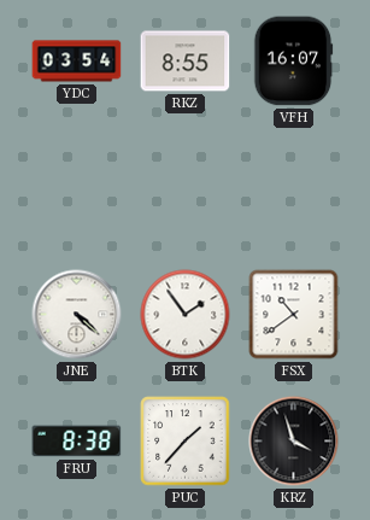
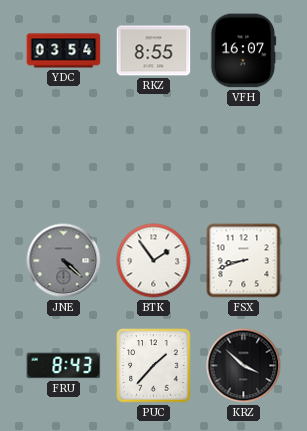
JNE dial: white -> grey
FSX: 10:39 -> 8:42
FRU: 8:38 -> 8:43
KRZ: 3:57 -> 3:52
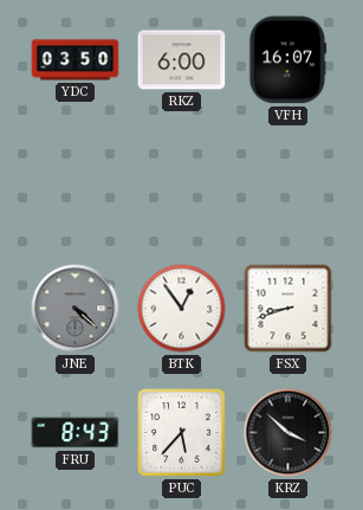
YDC: 03:54 -> 03:50
RKZ: 8:55 -> 6:00
BTK: 1:54 -> 12:54
PUC: 1:37 -> 5:37
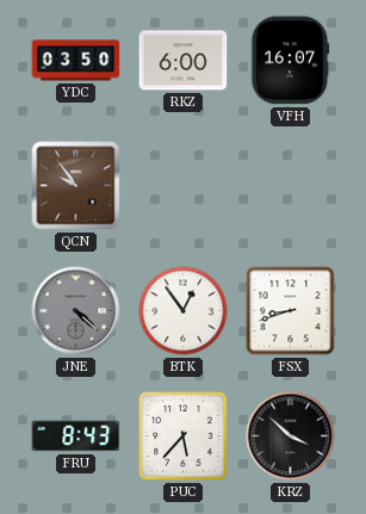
QCN: none -> 9:54
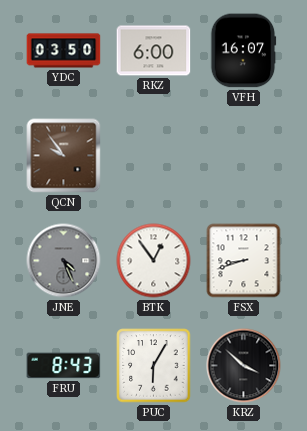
JNE: 4:22 -> 4:26
PUC: 5:37 -> 6:05
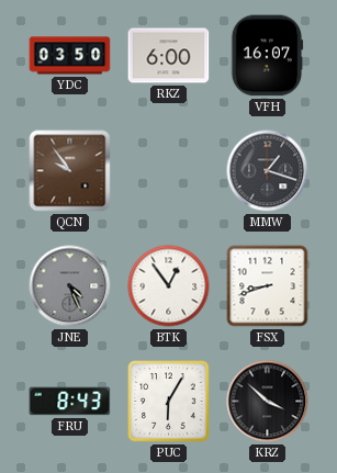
MMW: none -> 1:18
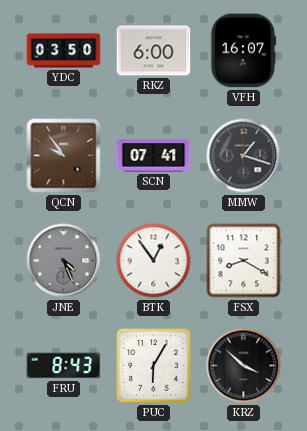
SCN: none -> 07:41
FSX: 8:42 -> 8:20
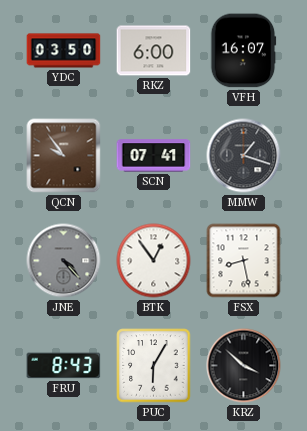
JNE: 4:26 -> 4:23
FSX: 8:20 -> 8:28
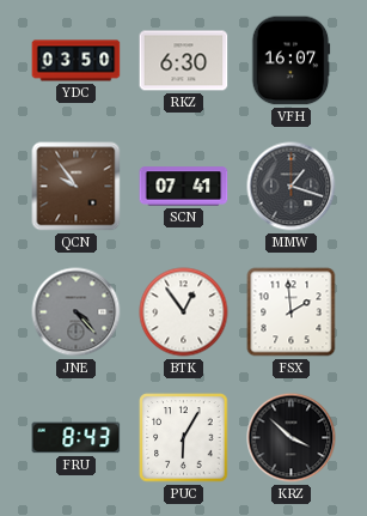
RKZ: 6:00 -> 6:30
FSX: 8:28 -> 1:59
